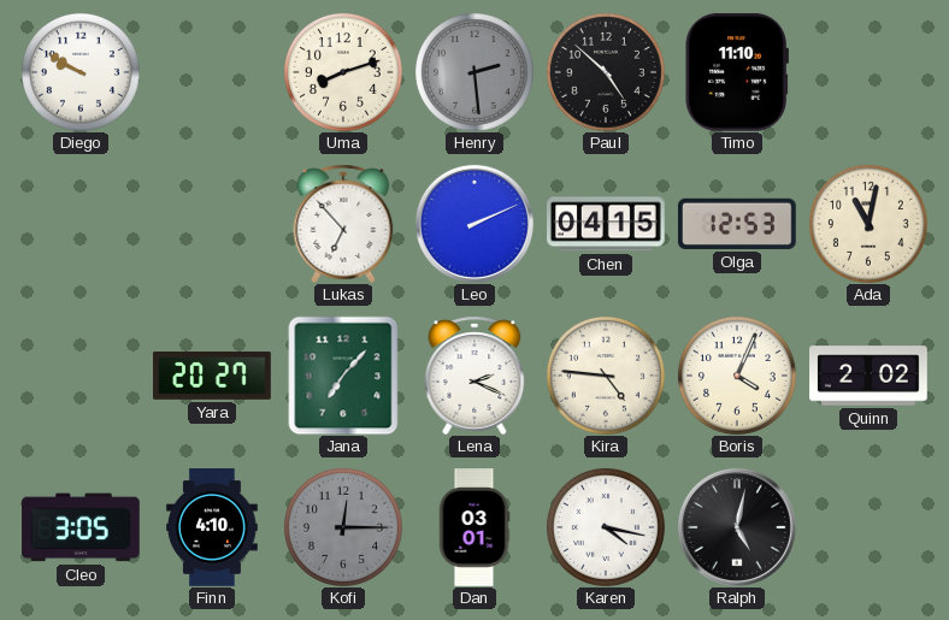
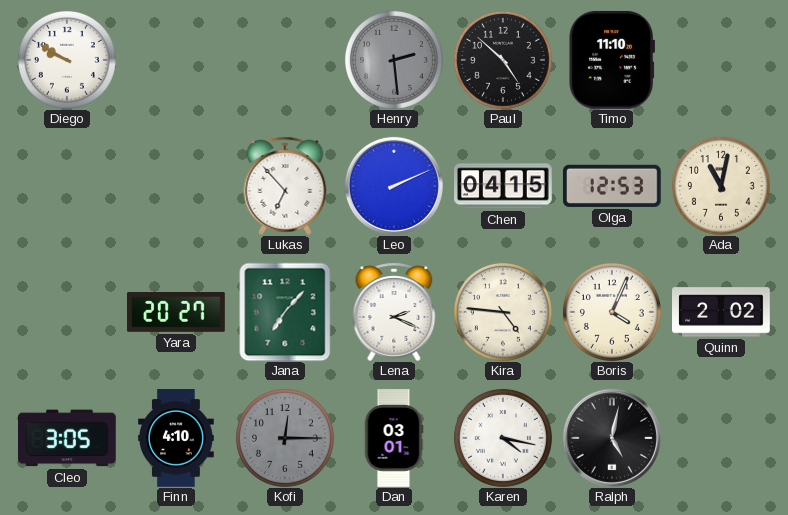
Uma: 8:12 -> none
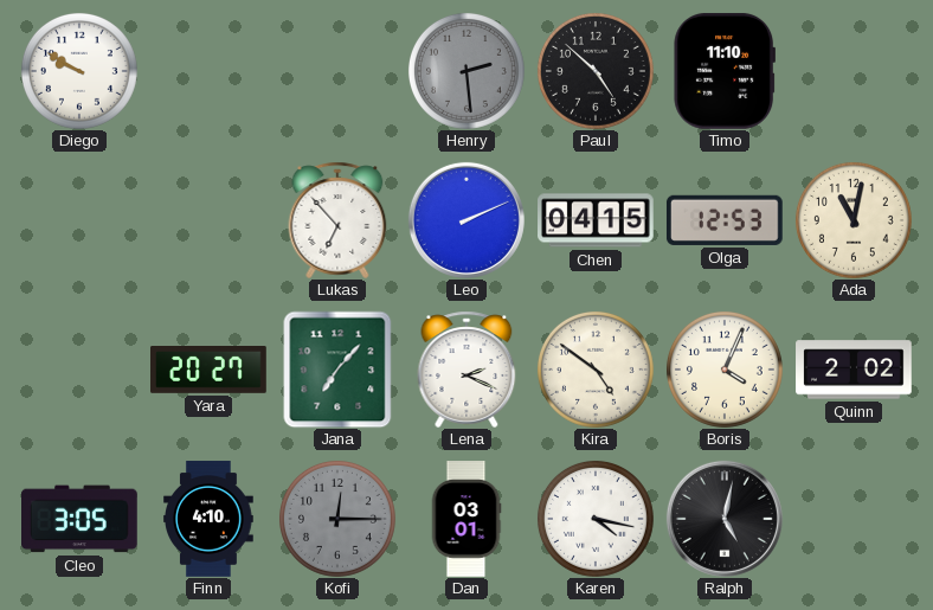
Kira: 4:46 -> 4:51
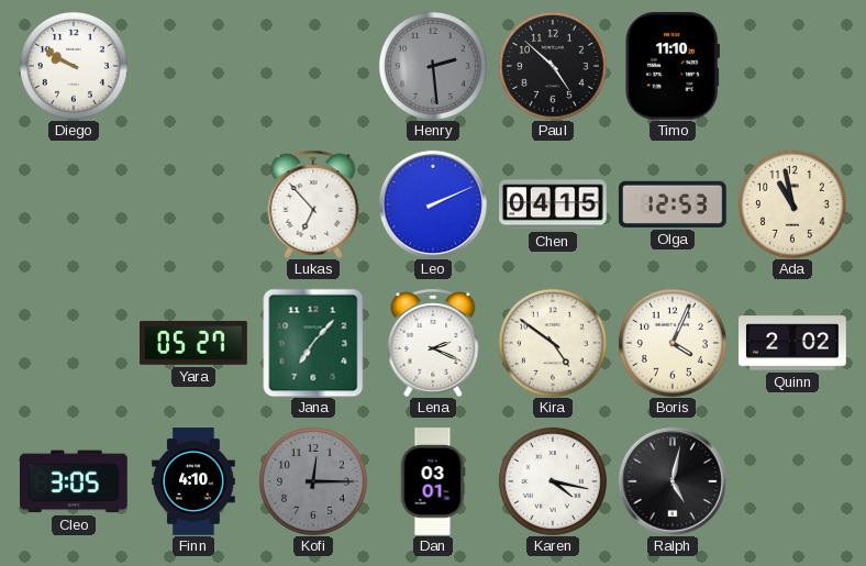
Ada: 11:02 -> 10:58
Yara: 20:27 -> 05:27
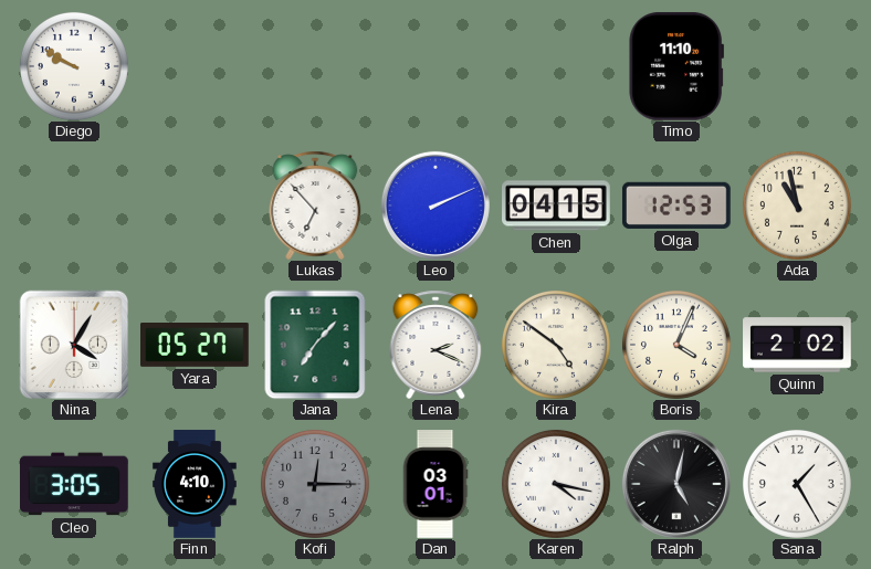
Henry: 2:29 -> none
Paul: 4:52 -> none
Nina: none -> 4:05
Sana: none -> 1:25
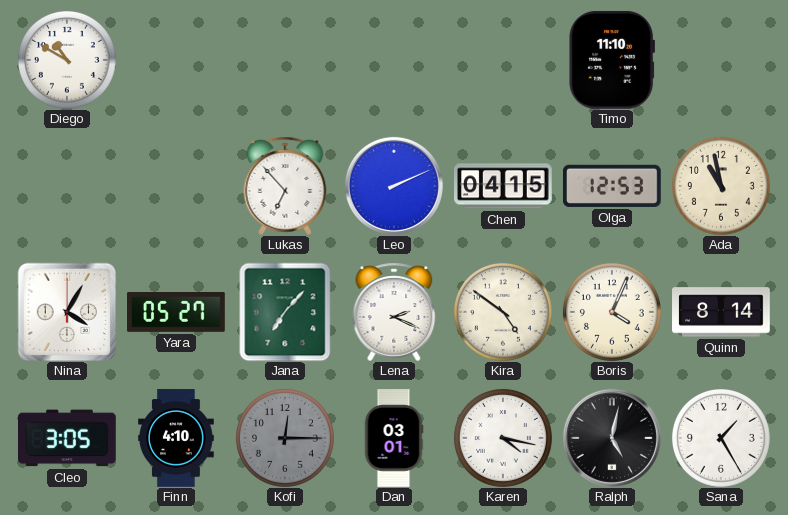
Diego: 9:50 -> 10:50
Quinn: 2:02 -> 8:14
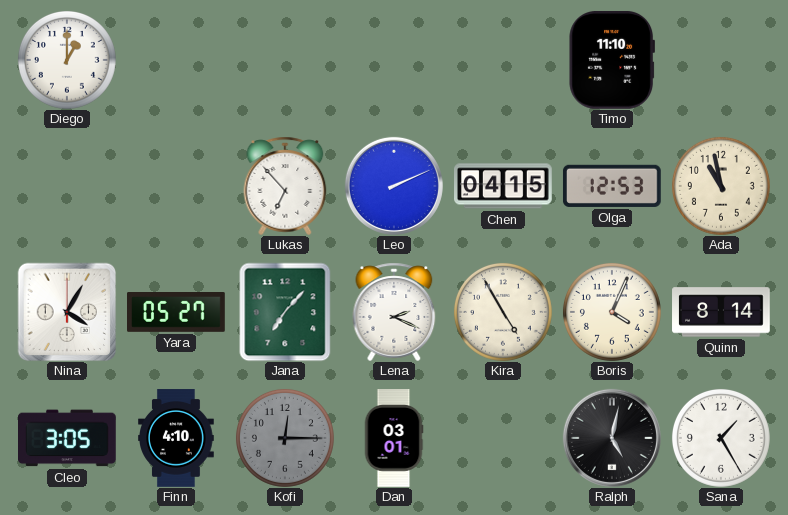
Diego: 10:50 -> 1:00
Kira: 4:51 -> 4:55
Karen: 4:17 -> none
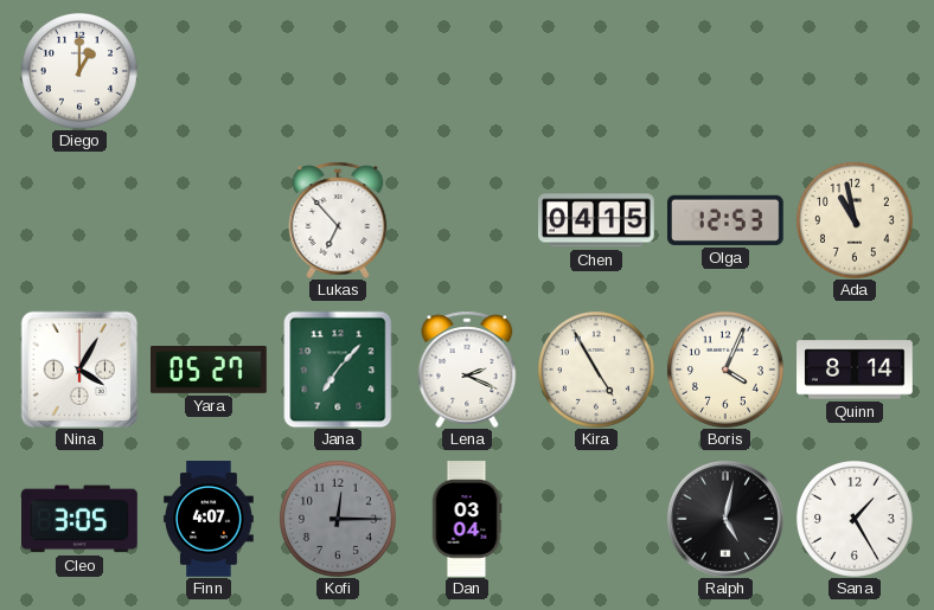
Timo: 11:10 -> none
Leo: 2:11 -> none
Finn: 4:10 -> 4:07
Dan: 03:01 -> 03:04
